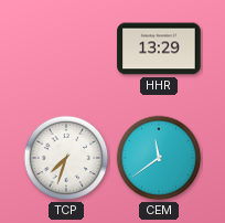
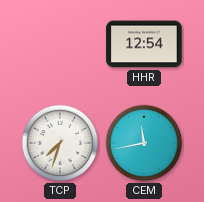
HHR: 13:29 -> 12:54
CEM: 11:39 -> 11:43
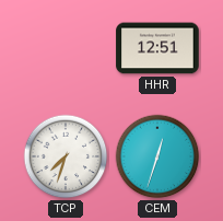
HHR: 12:54 -> 12:51
CEM: 11:43 -> 12:33
